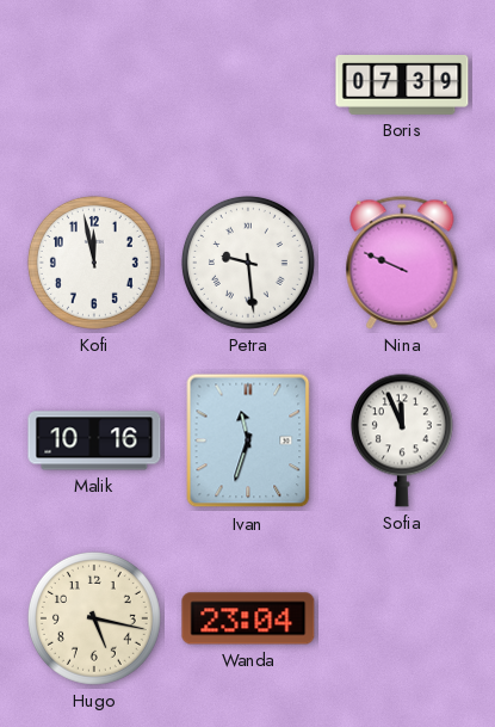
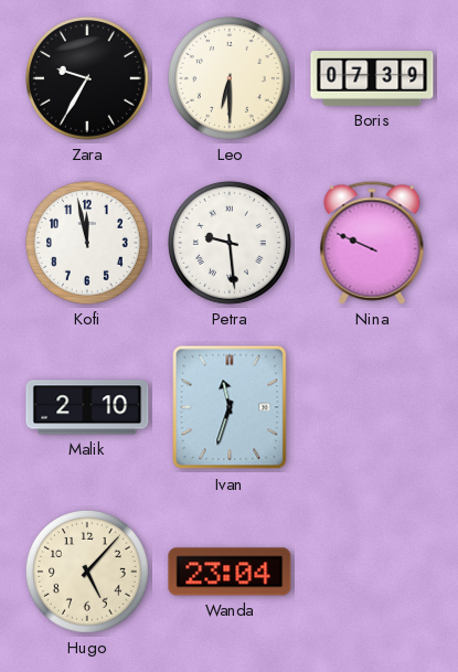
Zara: none -> 9:35
Leo: none -> 6:30
Malik: 10:16 -> 2:10
Sofia: 11:56 -> none
Hugo: 5:17 -> 5:07
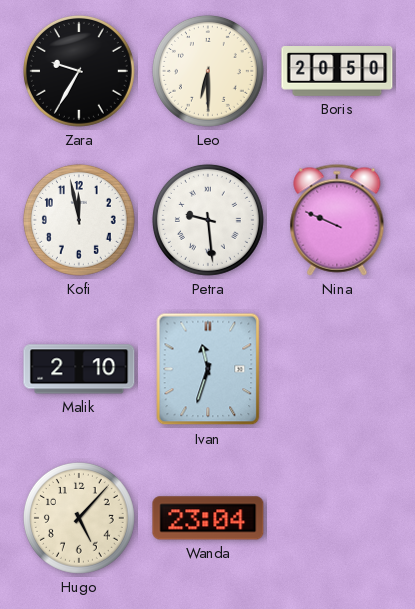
Boris: 07:39 -> 20:50
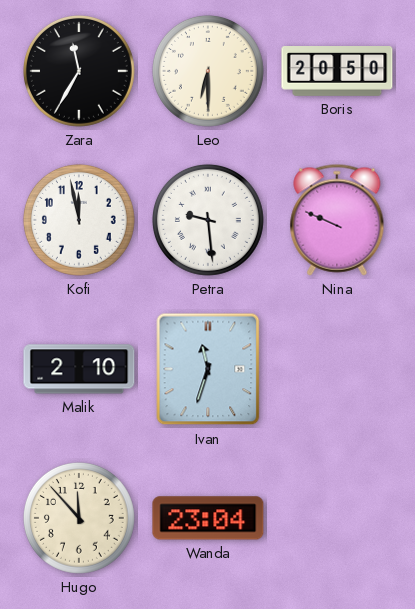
Zara: 9:35 -> 11:35
Hugo: 5:07 -> 11:53
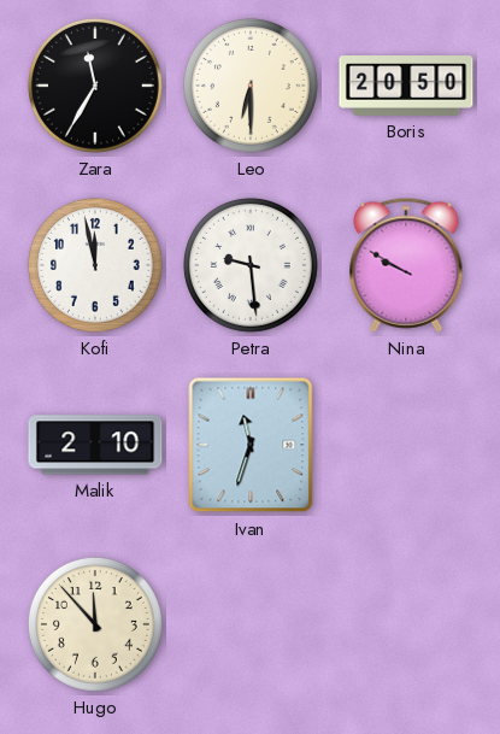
Nina: 9:49 -> 9:50
Wanda: 23:04 -> none
